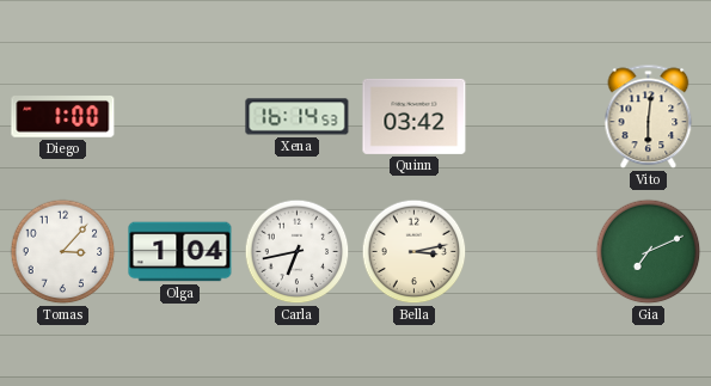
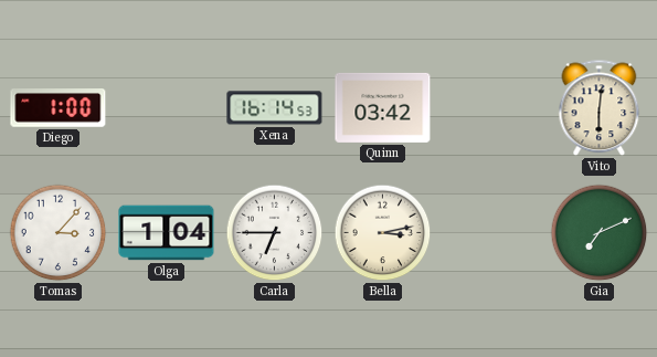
Carla: 6:43 -> 6:45
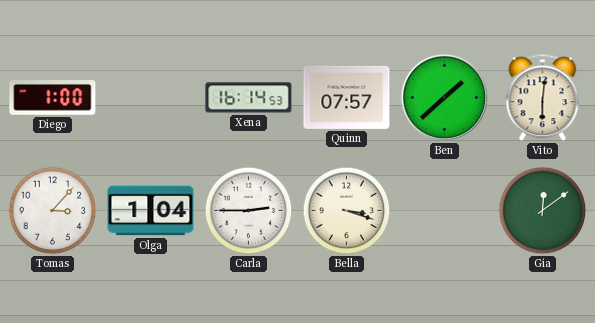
Quinn: 03:42 -> 07:57
Ben: none -> 1:38
Carla: 6:45 -> 2:45
Bella: 3:13 -> 3:18
Gia: 7:11 -> 12:09
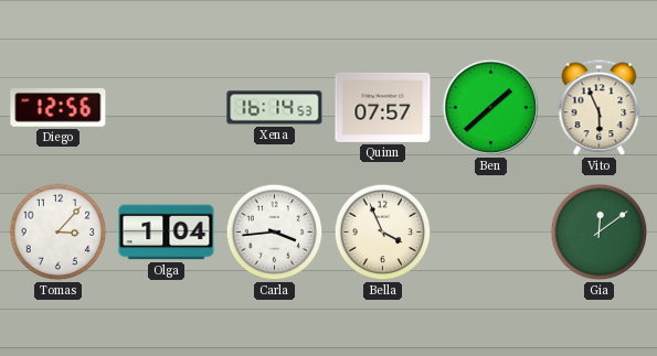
Diego: 1:00 -> 12:56
Vito: 6:01 -> 5:56
Carla: 2:45 -> 3:44
Bella: 3:18 -> 3:56
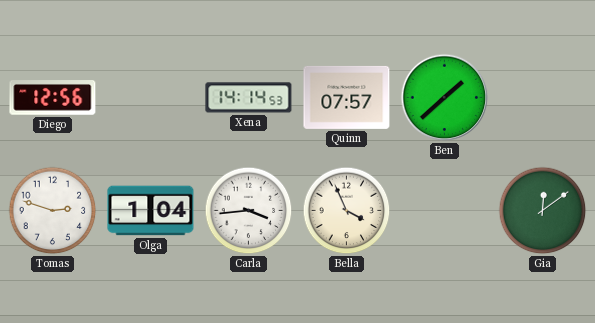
Xena: 16:14 -> 14:14
Vito: 5:56 -> none
Tomas: 3:07 -> 2:48
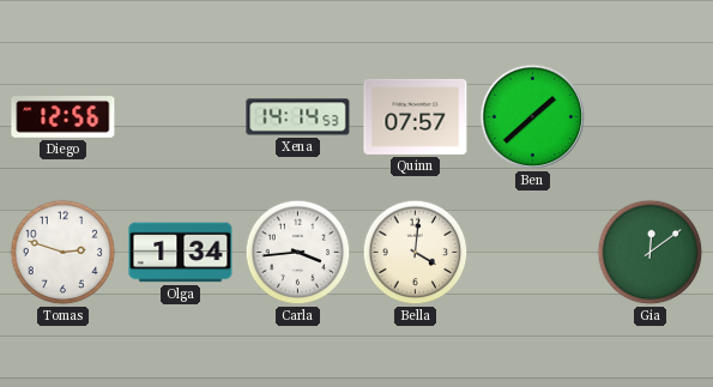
Olga: 1:04 -> 1:34
Bella: 3:56 -> 4:01
